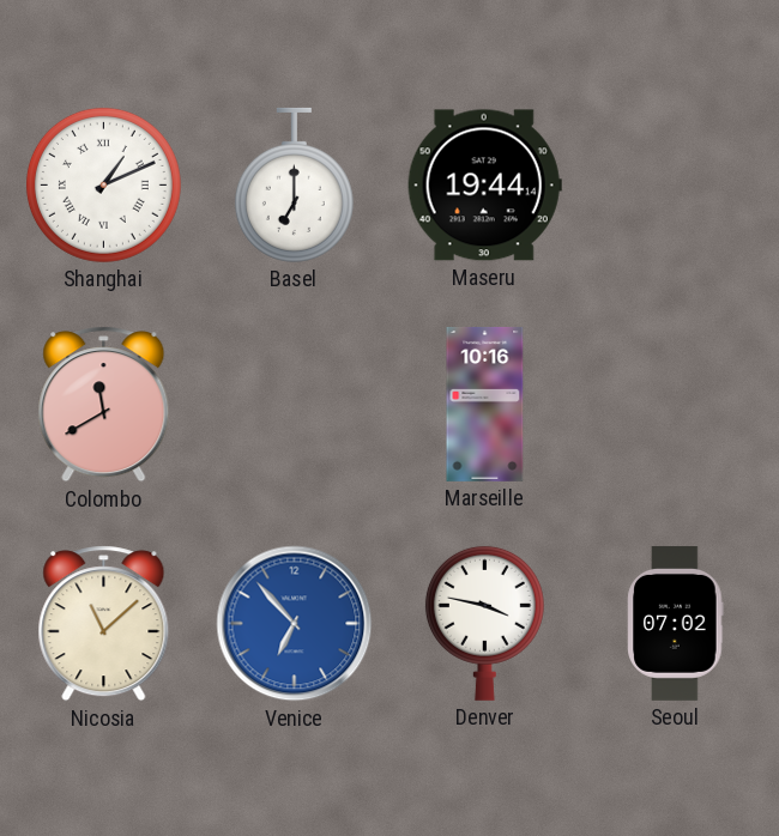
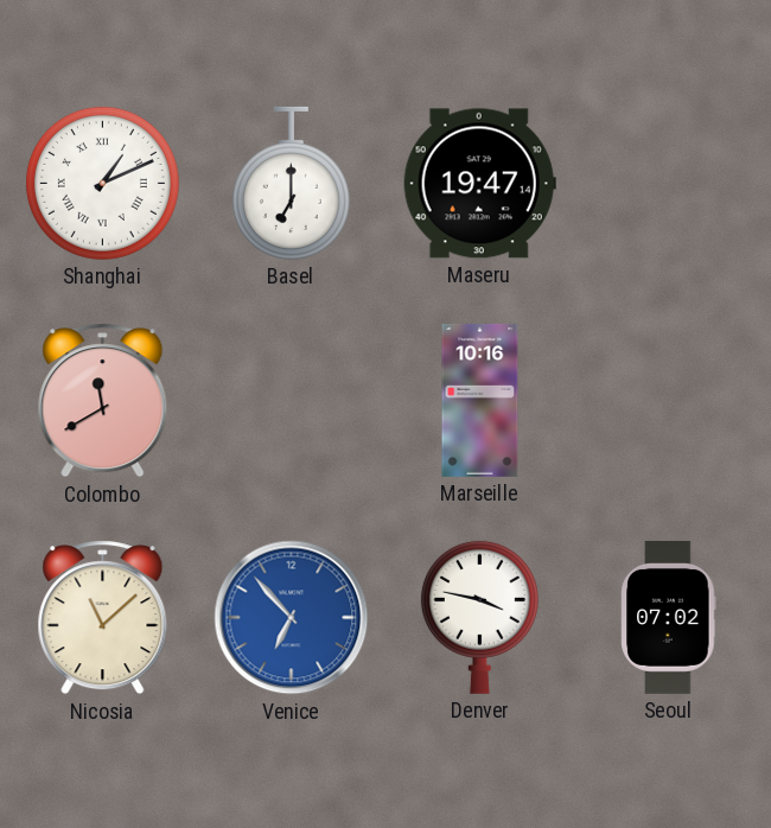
Maseru: 19:44 -> 19:47
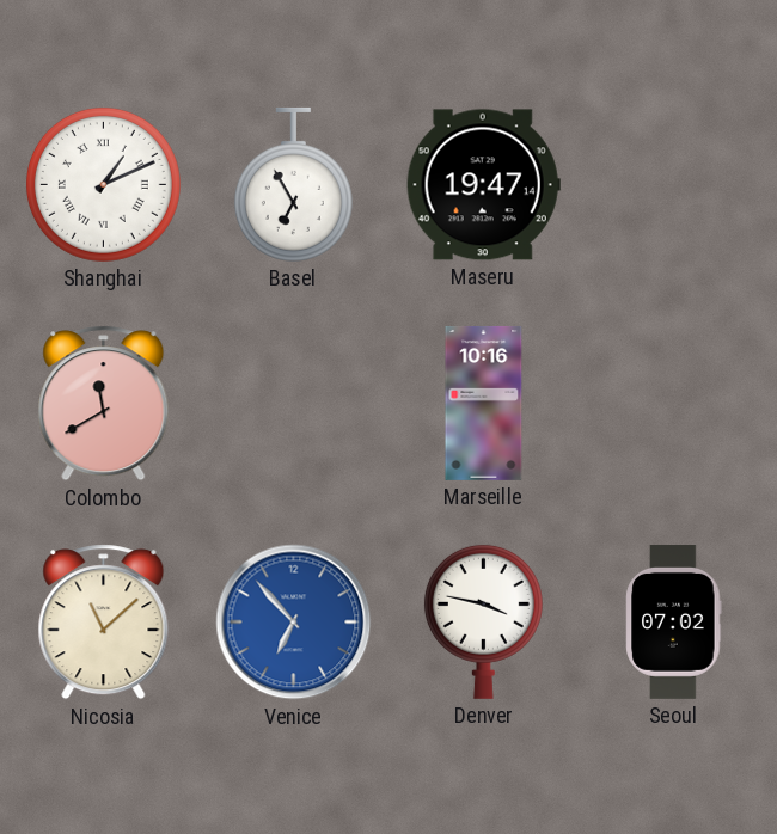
Basel: 7:00 -> 6:55
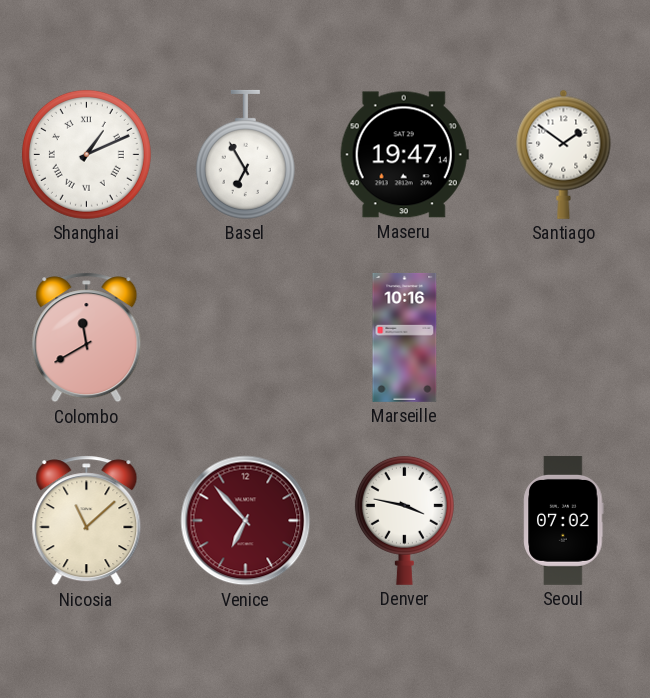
Santiago: none -> 1:51
Venice dial: blue -> burgundy
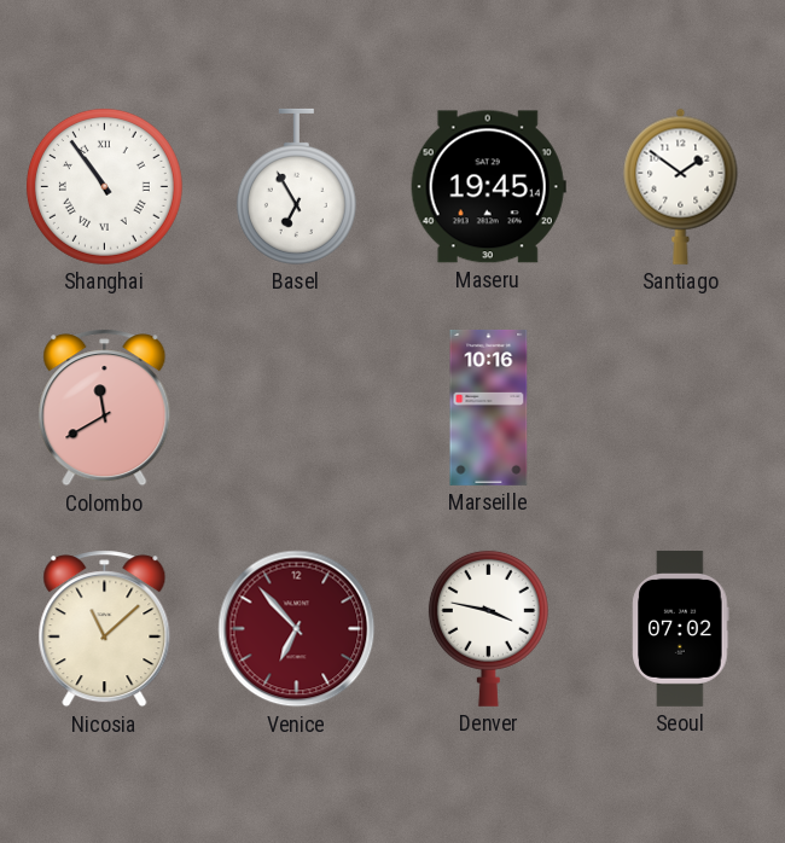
Shanghai: 1:11 -> 10:54
Maseru: 19:47 -> 19:45
